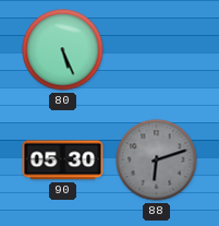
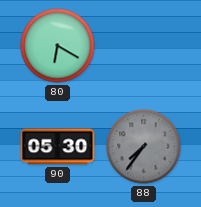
80: 5:26 -> 6:20
88: 6:12 -> 7:36
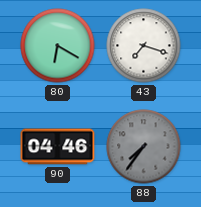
43: none -> 7:18
90: 05:30 -> 04:46
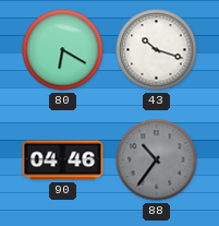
43: 7:18 -> 10:18
88: 7:36 -> 10:36
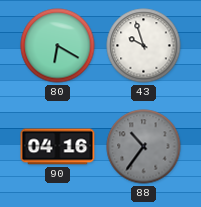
43: 10:18 -> 9:57
90: 04:46 -> 04:16
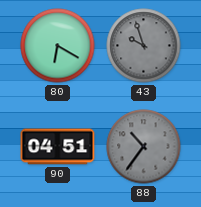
43 dial: white -> grey
90: 04:16 -> 04:51
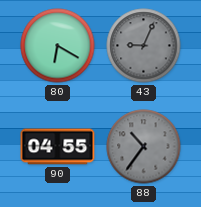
43: 9:57 -> 9:04
90: 04:51 -> 04:55
